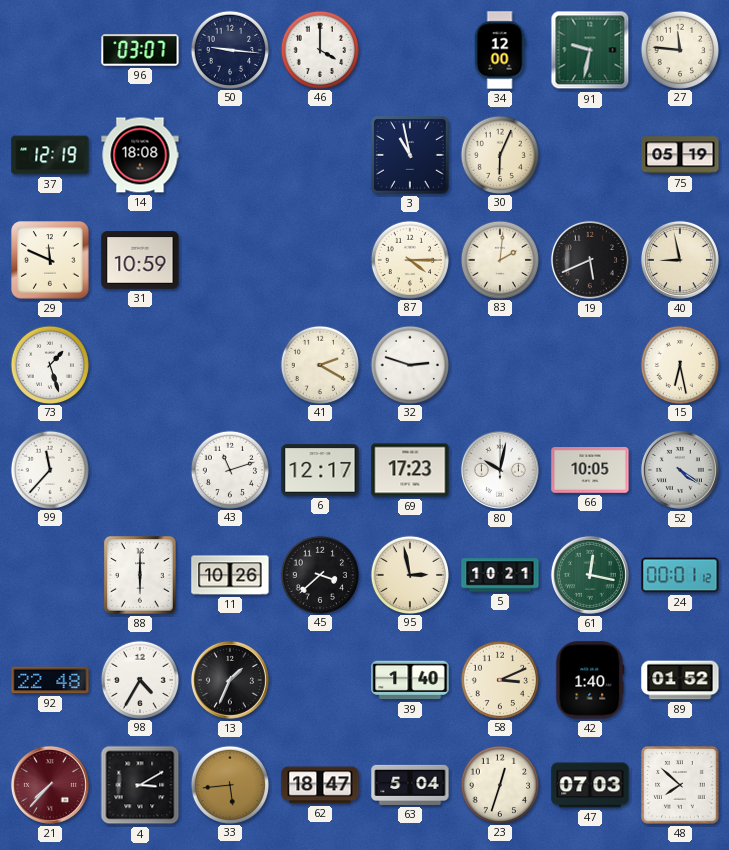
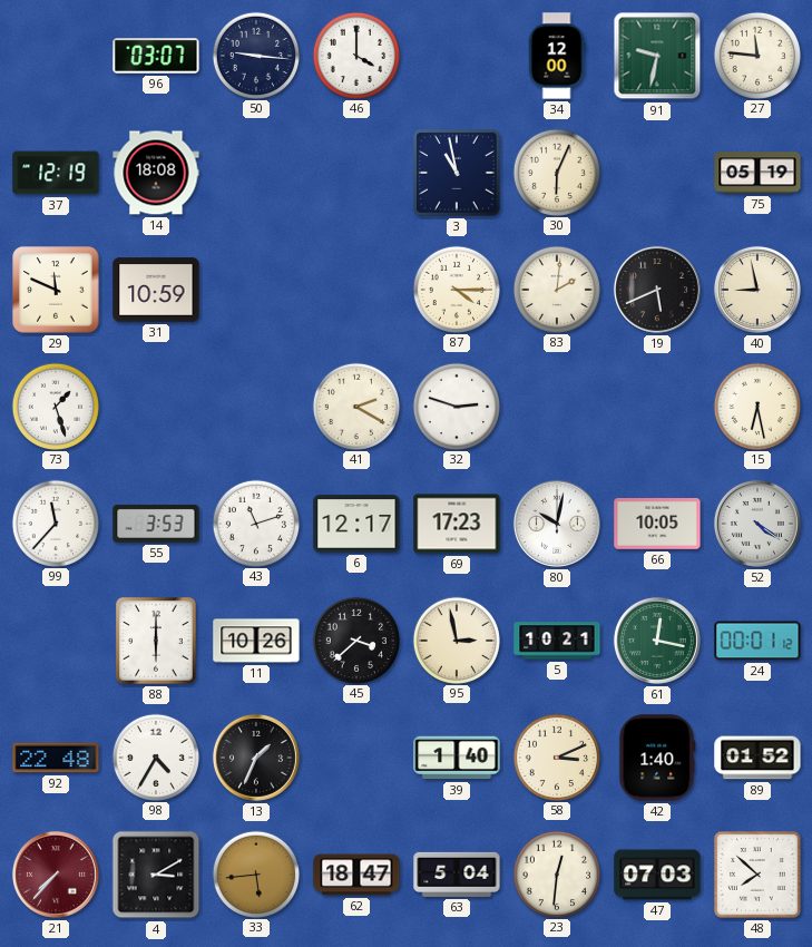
55: none -> 3:53
23: 12:33 -> 12:31
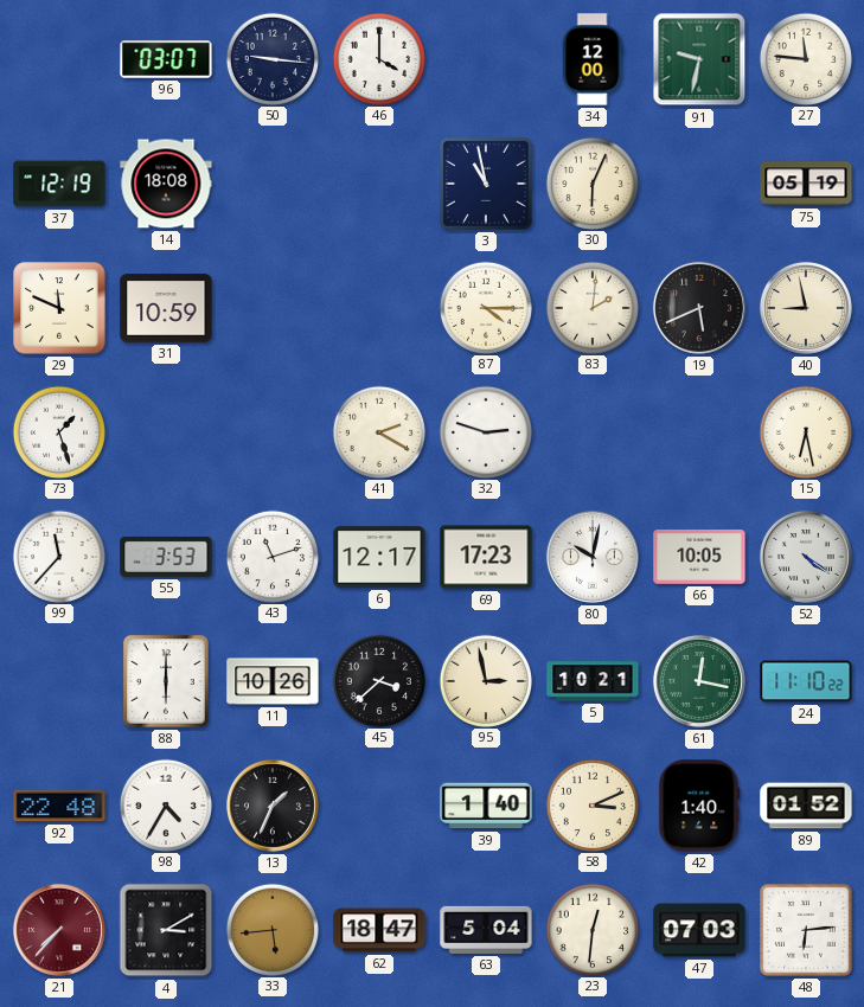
24: 00:01 -> 11:10
48: 7:52 -> 6:14
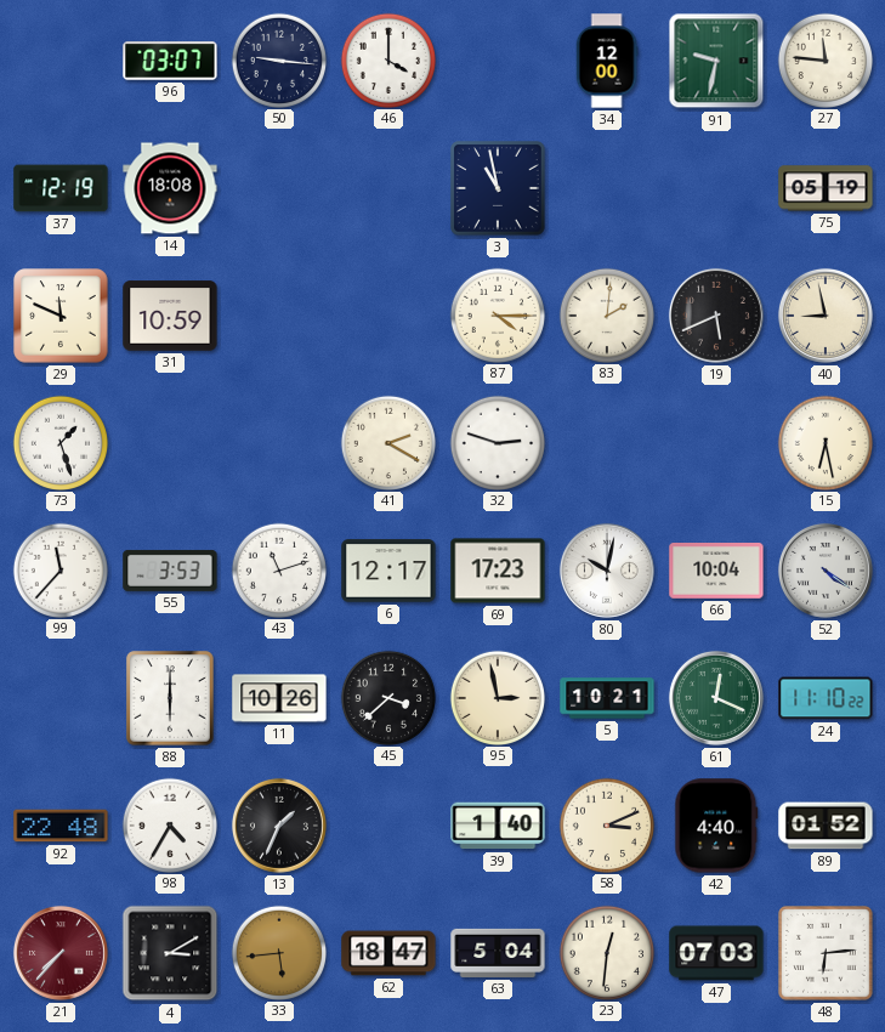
30: 6:04 -> none
66: 10:05 -> 10:04
61: 12:17 -> 12:19
42: 1:40 -> 4:40
